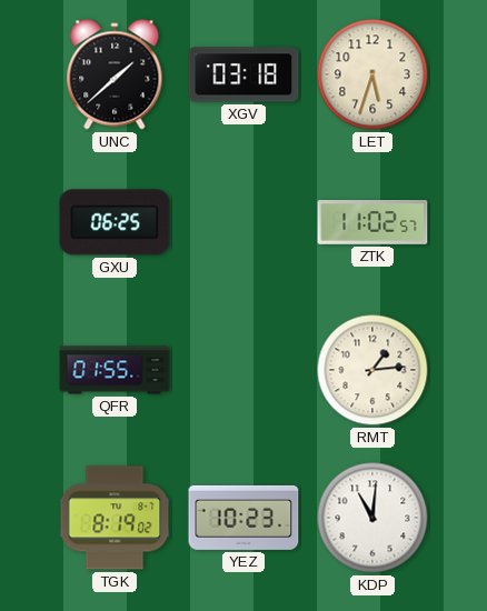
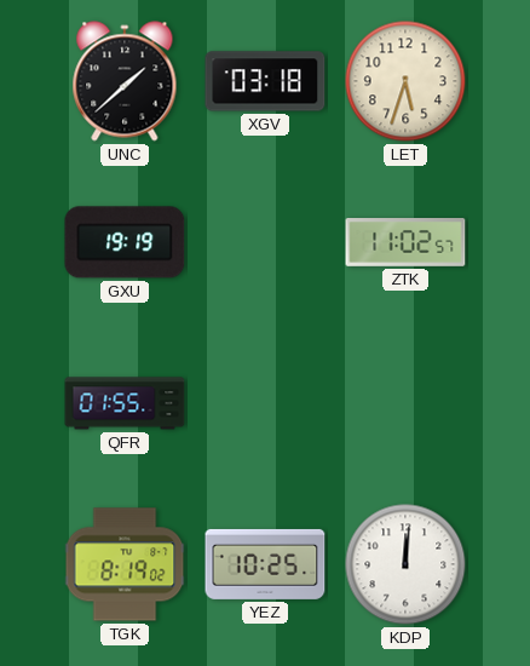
GXU: 06:25 -> 19:19
RMT: 1:14 -> none
YEZ: 10:23 -> 10:25
KDP: 11:01 -> 12:01
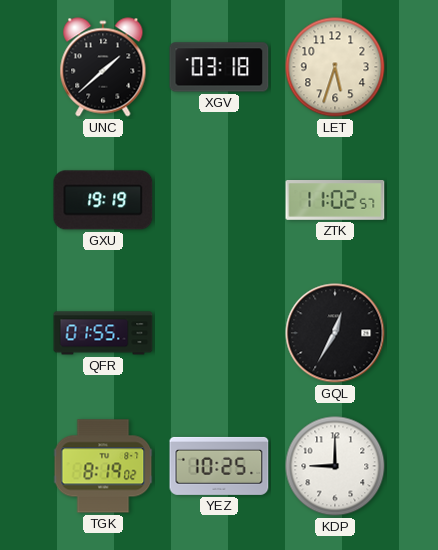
GQL: none -> 12:35
KDP: 12:01 -> 9:00
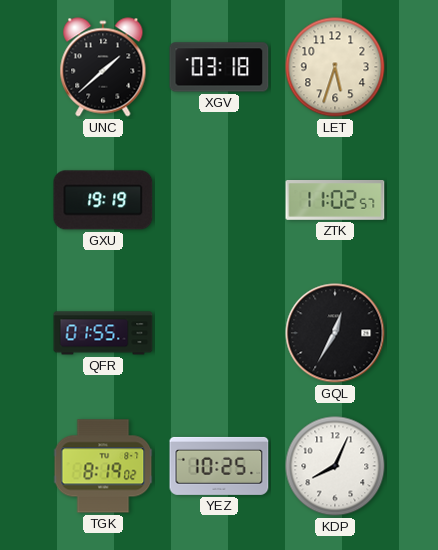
KDP: 9:00 -> 8:04
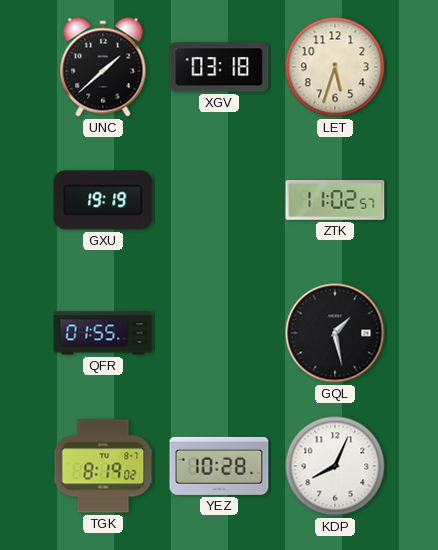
GQL: 12:35 -> 1:28
YEZ: 10:25 -> 10:28
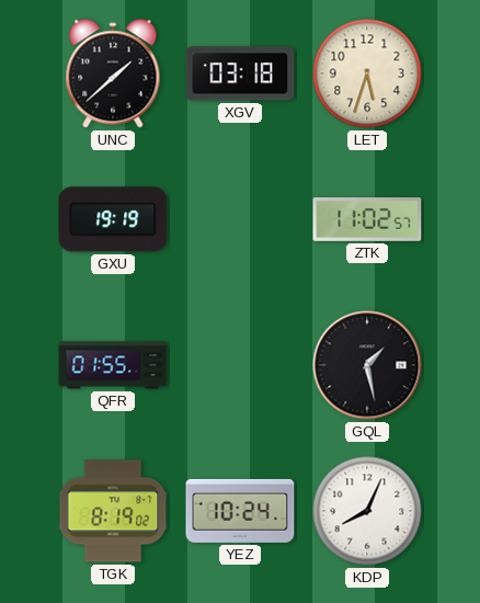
YEZ: 10:28 -> 10:24
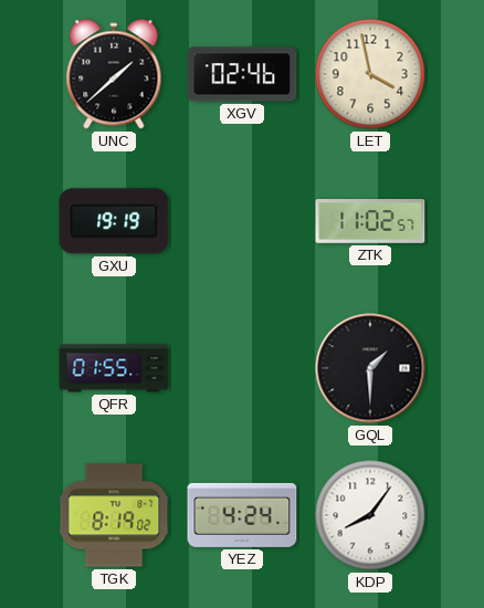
XGV: 03:18 -> 02:46
LET: 5:33 -> 3:58
GQL: 1:28 -> 1:30
YEZ: 10:24 -> 4:24
KDP: 8:04 -> 8:06
